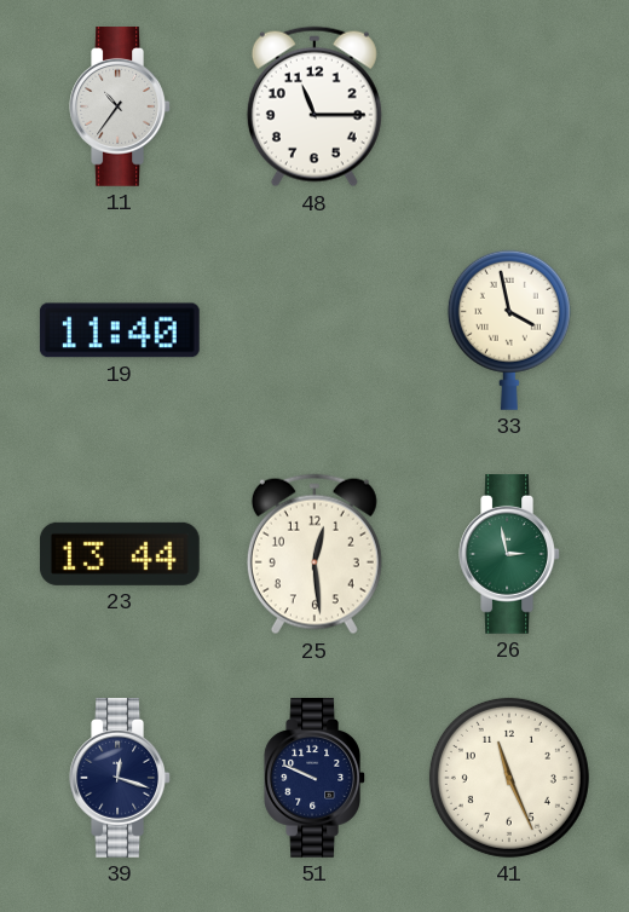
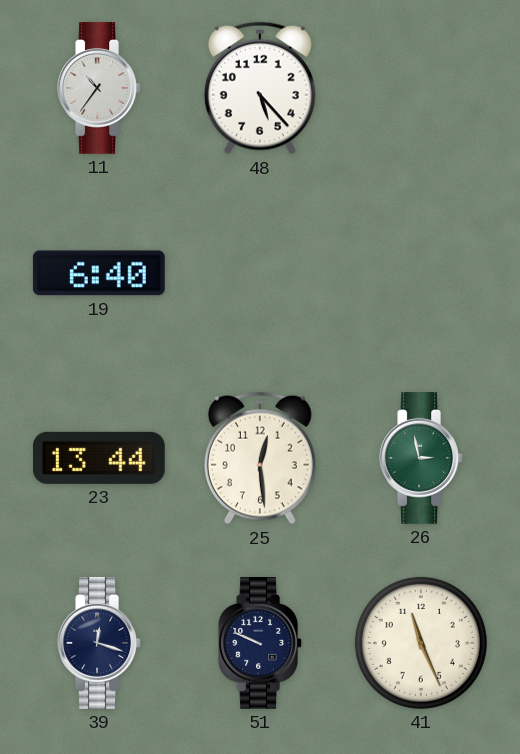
48: 11:15 -> 5:23
19: 11:40 -> 6:40
33: 3:58 -> none
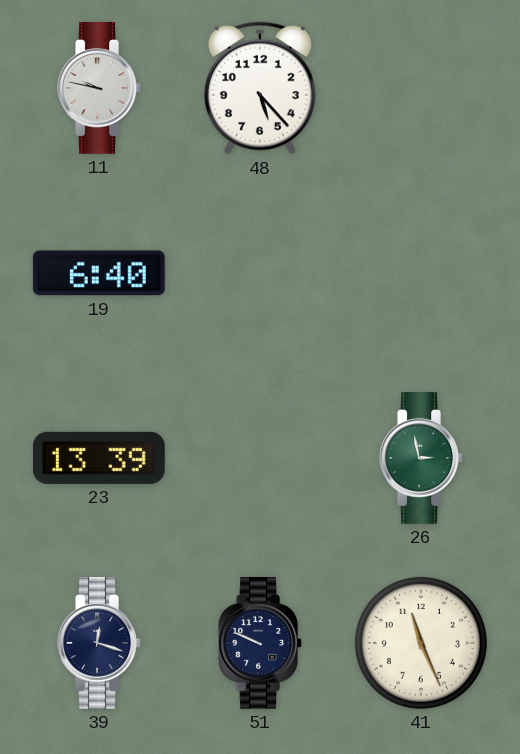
11: 10:36 -> 9:47
23: 13:44 -> 13:39
25: 12:29 -> none
